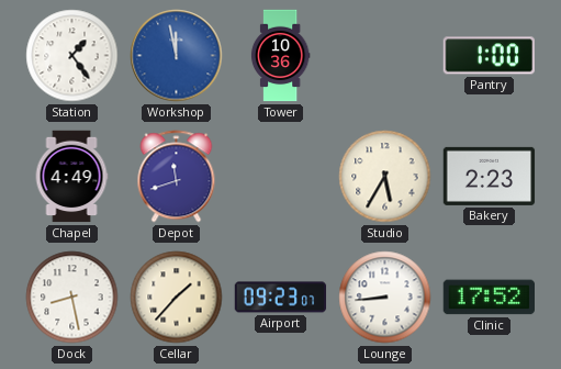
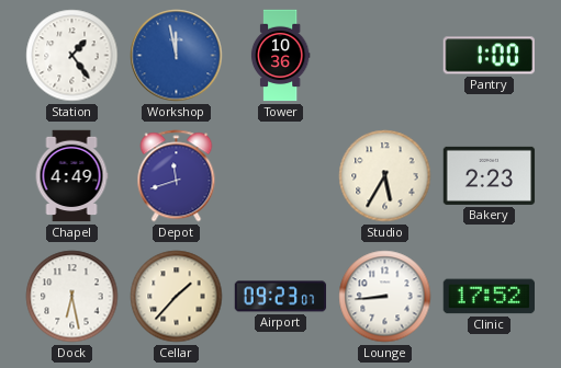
Dock: 8:28 -> 6:28
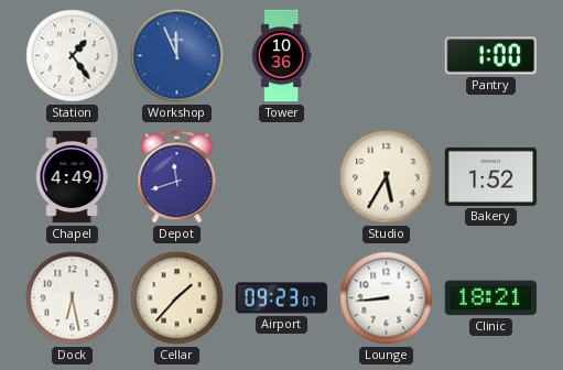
Workshop: 11:58 -> 11:56
Bakery: 2:23 -> 1:52
Clinic: 17:52 -> 18:21
